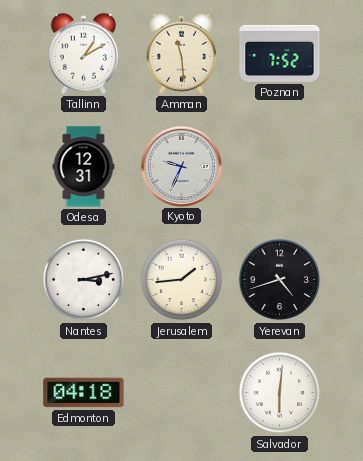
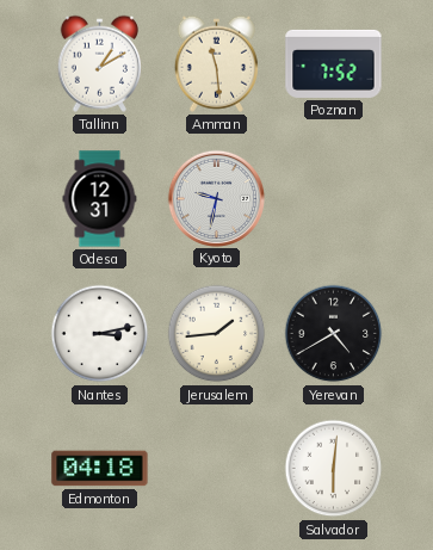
Kyoto: 9:34 -> 9:32
Yerevan: 4:42 -> 4:40
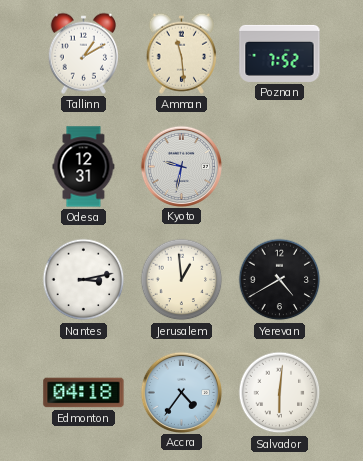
Jerusalem: 1:44 -> 12:59
Accra: none -> 4:36
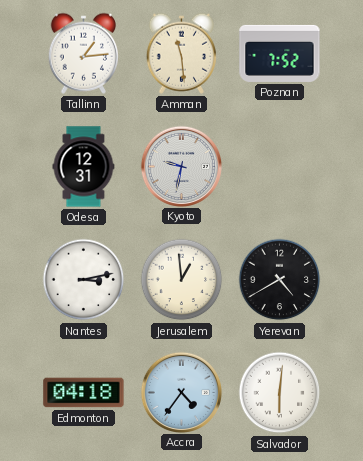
Tallinn: 1:10 -> 1:14
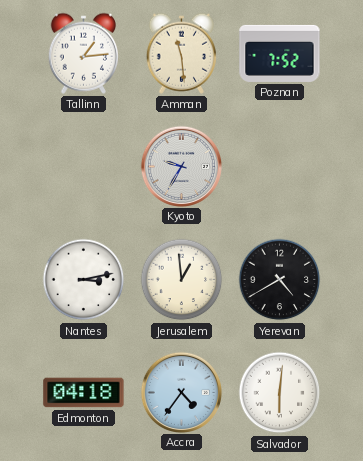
Odesa: 12:31 -> none
Kyoto: 9:32 -> 9:35
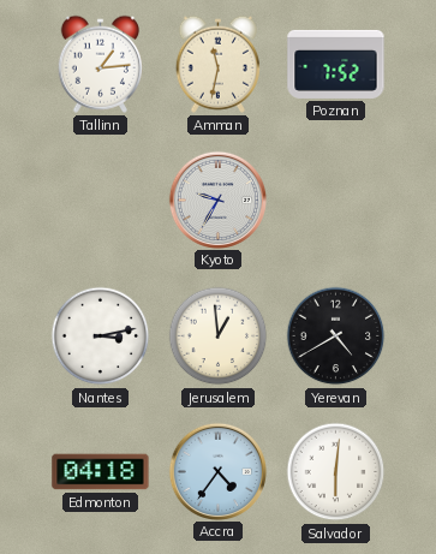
Amman: 11:29 -> 11:32
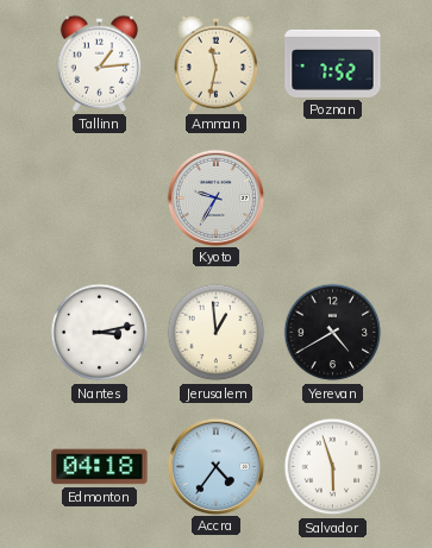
Salvador: 6:01 -> 5:57
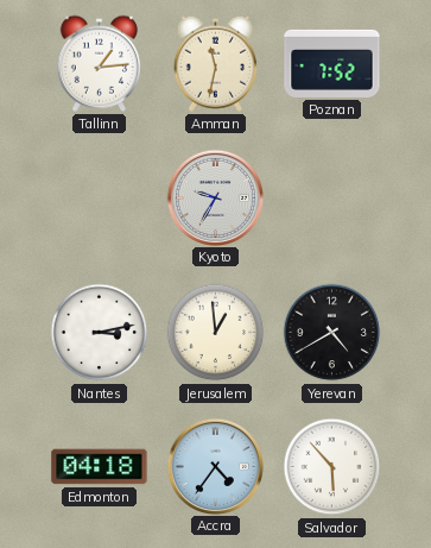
Salvador: 5:57 -> 5:53
